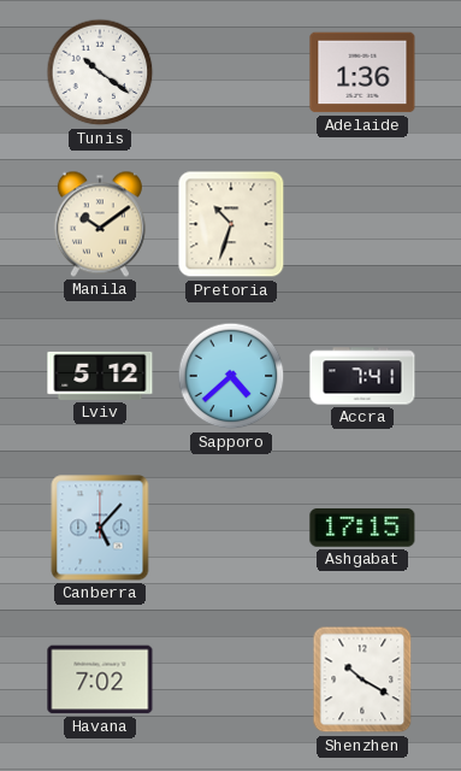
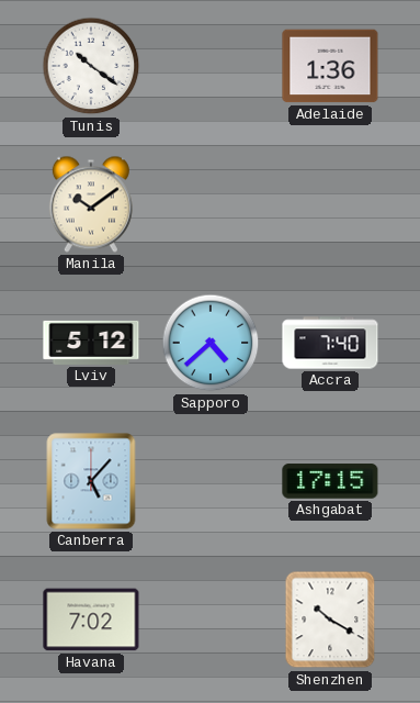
Pretoria: 10:33 -> none
Accra: 7:41 -> 7:40
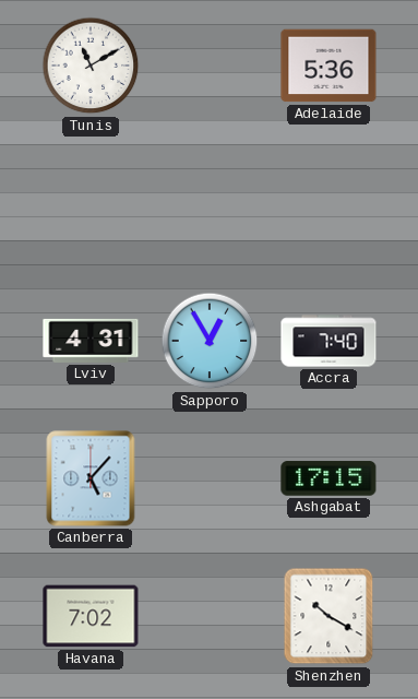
Tunis: 10:21 -> 11:10
Adelaide: 1:36 -> 5:36
Manila: 10:09 -> none
Lviv: 5:12 -> 4:31
Sapporo: 4:38 -> 12:55
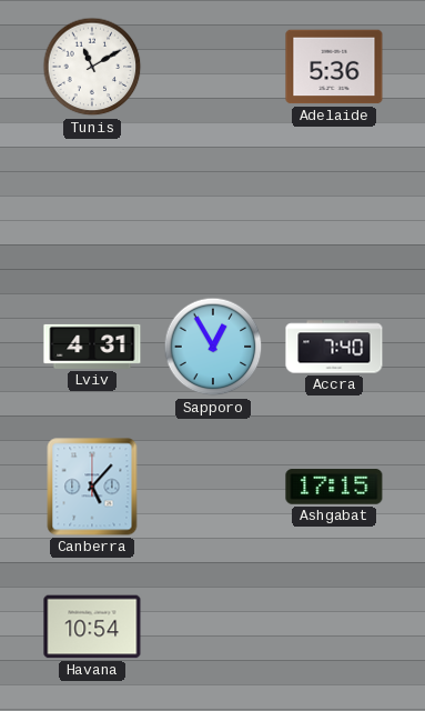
Havana: 7:02 -> 10:54
Shenzhen: 10:20 -> none
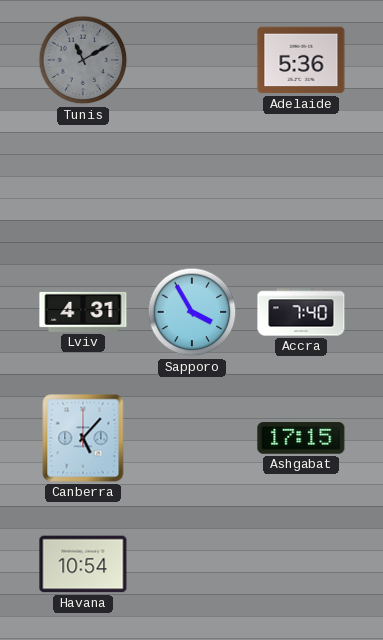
Tunis dial: white -> grey
Sapporo: 12:55 -> 3:55
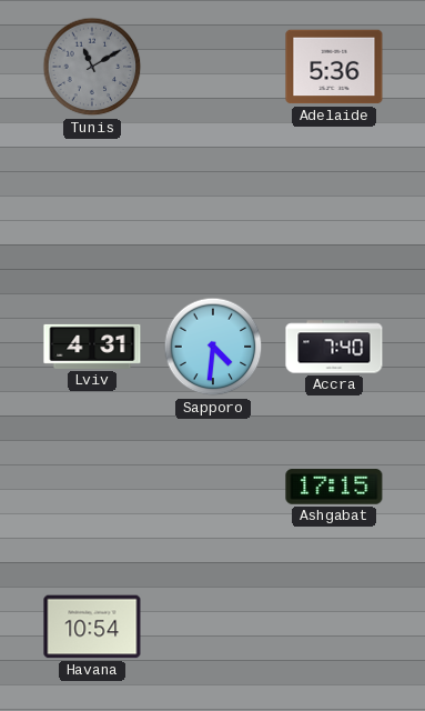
Sapporo: 3:55 -> 4:31
Canberra: 5:07 -> none
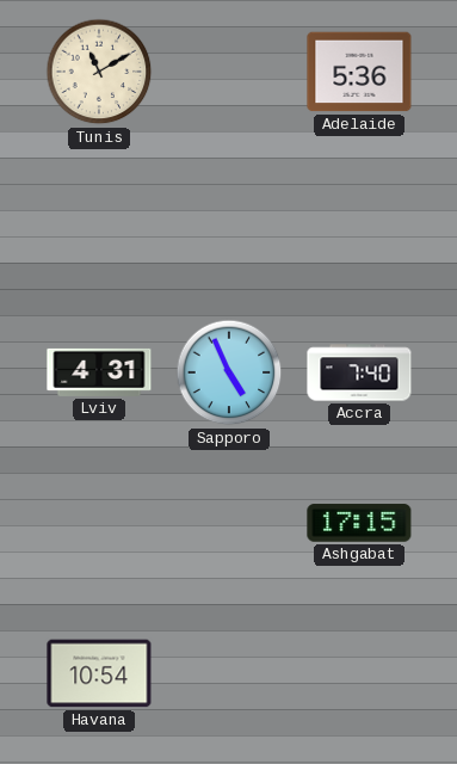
Tunis dial: grey -> cream
Sapporo: 4:31 -> 4:56
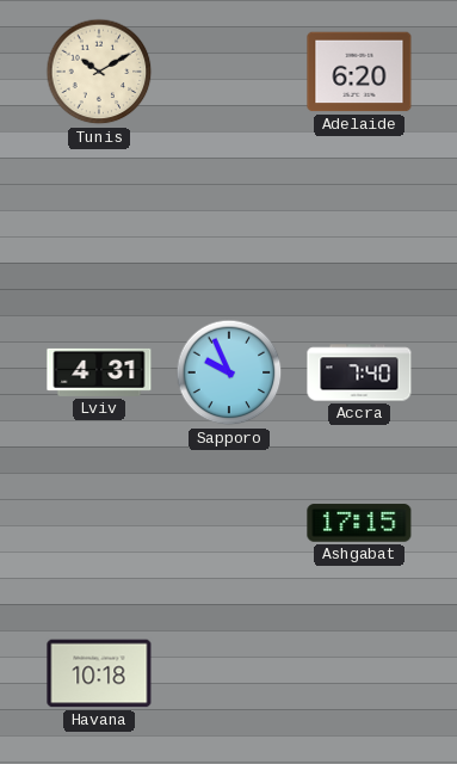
Tunis: 11:10 -> 10:10
Adelaide: 5:36 -> 6:20
Sapporo: 4:56 -> 9:56
Havana: 10:54 -> 10:18
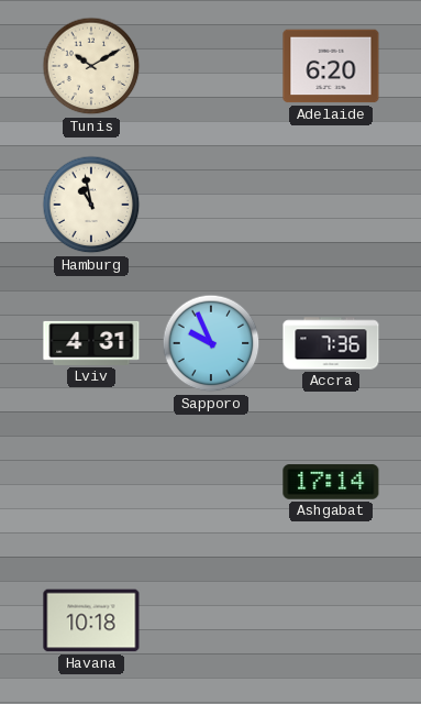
Hamburg: none -> 10:58
Accra: 7:40 -> 7:36
Ashgabat: 17:15 -> 17:14
